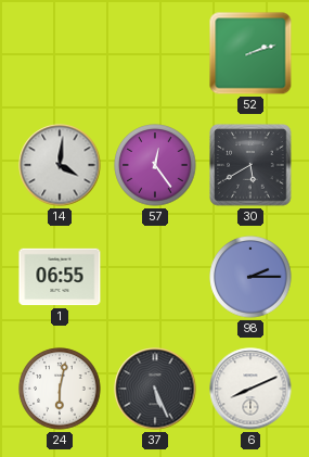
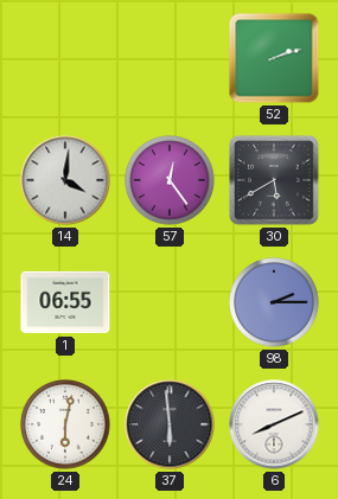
37: 5:26 -> 5:59
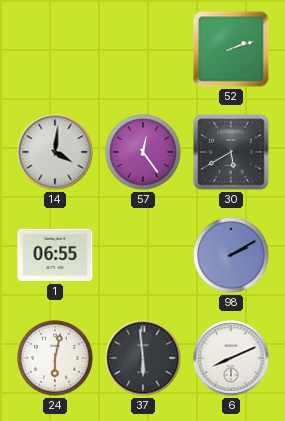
98: 2:15 -> 2:10
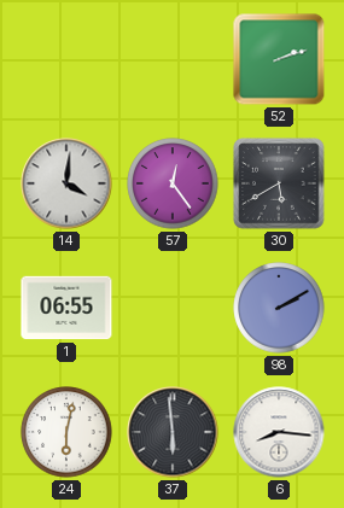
6: 8:11 -> 8:16
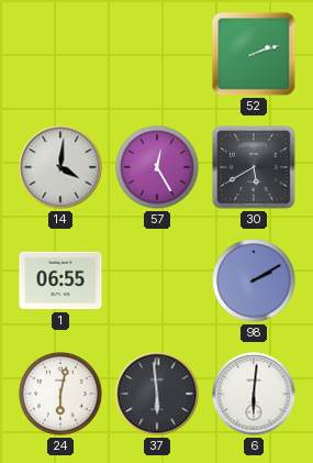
57: 12:24 -> 12:25
6: 8:16 -> 6:01
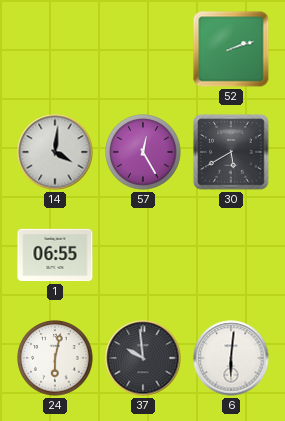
98: 2:10 -> none
37: 5:59 -> 9:59
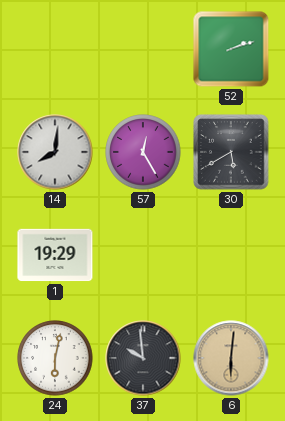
14: 4:01 -> 8:01
1: 06:55 -> 19:29
6 dial: white -> champagne
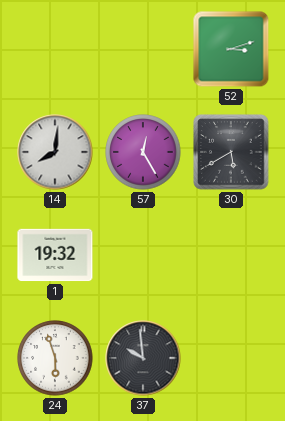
52: 2:12 -> 3:12
1: 19:29 -> 19:32
24: 6:02 -> 5:57
6: 6:01 -> none
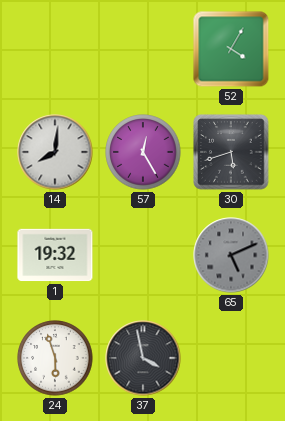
52: 3:12 -> 4:05
30: 5:40 -> 5:42
65: none -> 5:11
37: 9:59 -> 3:58
